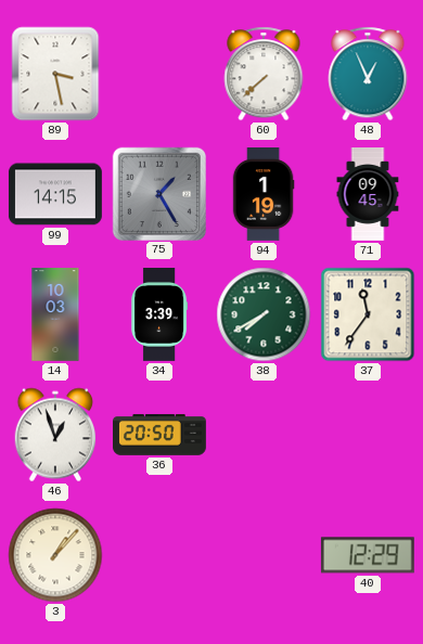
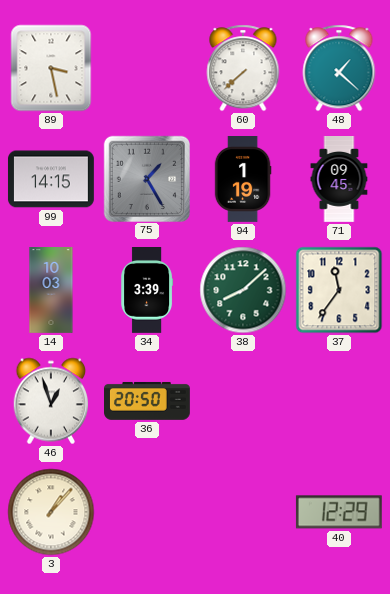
48: 12:56 -> 1:22
38: 7:40 -> 8:08
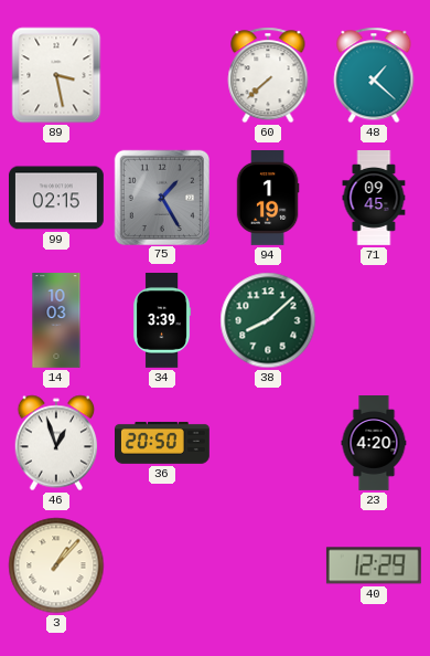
99: 14:15 -> 02:15
37: 11:36 -> none
23: none -> 4:20
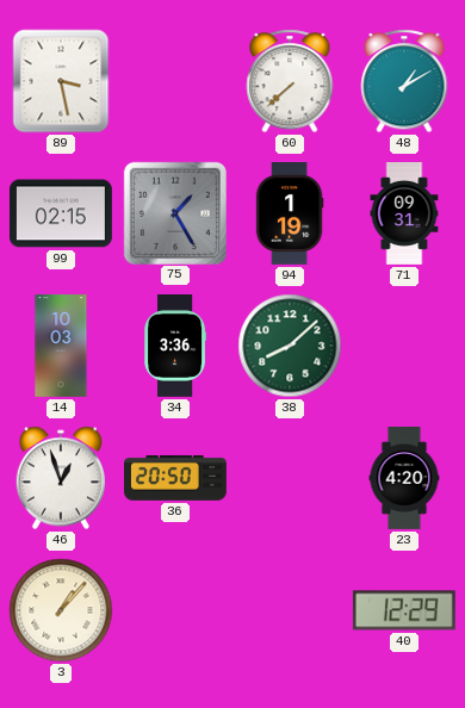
48: 1:22 -> 1:10
71: 09:45 -> 09:31
34: 3:39 -> 3:36
